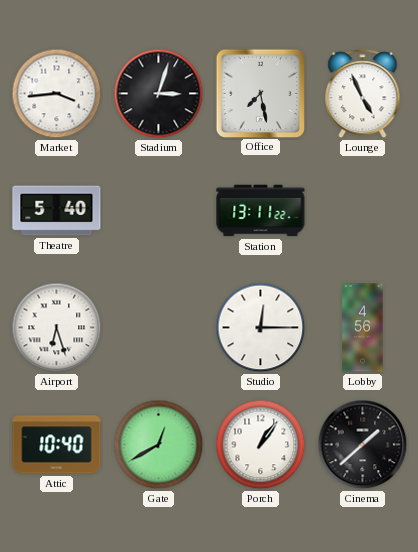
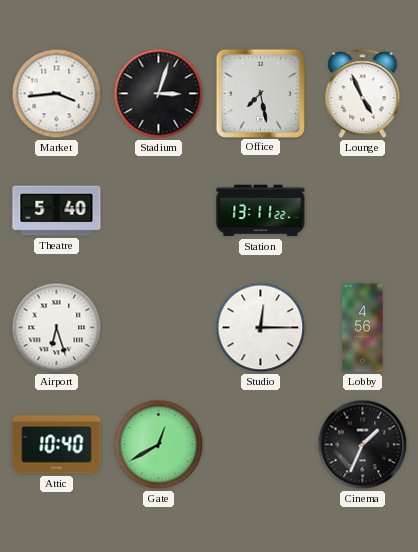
Porch: 1:06 -> none
Cinema: 1:38 -> 1:34
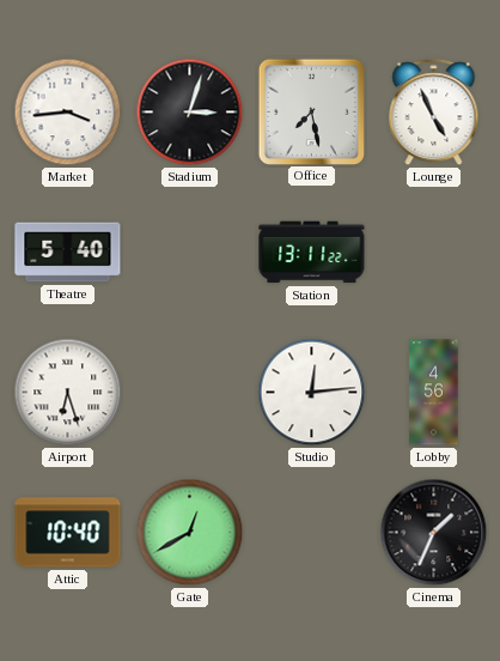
Studio: 12:15 -> 12:14
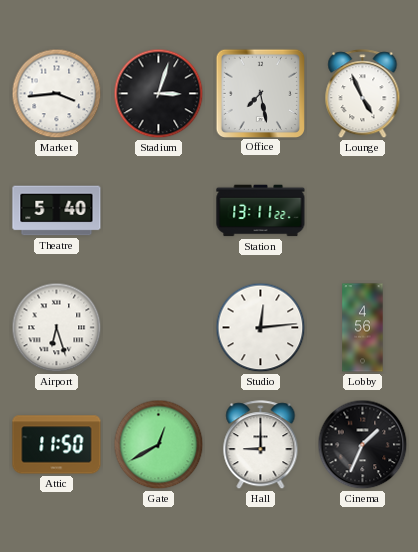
Attic: 10:40 -> 11:50
Hall: none -> 9:00
